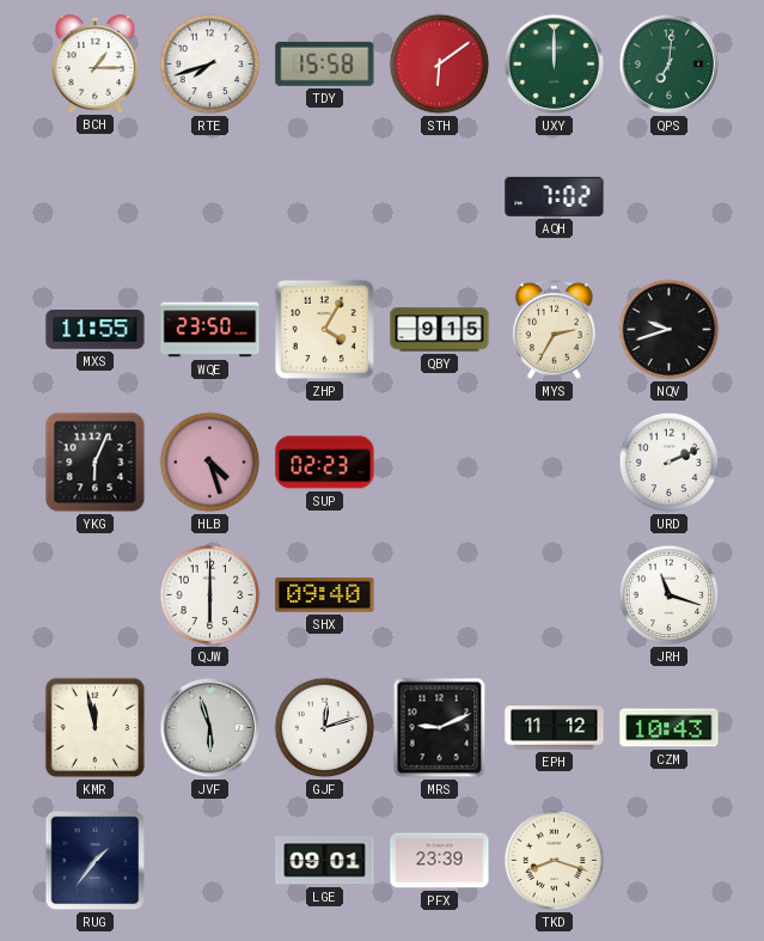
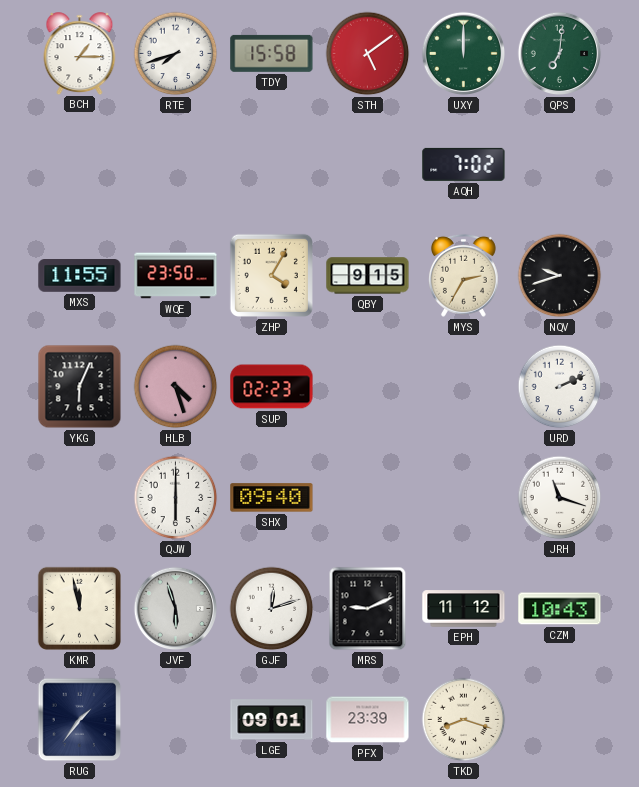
STH: 6:09 -> 5:09
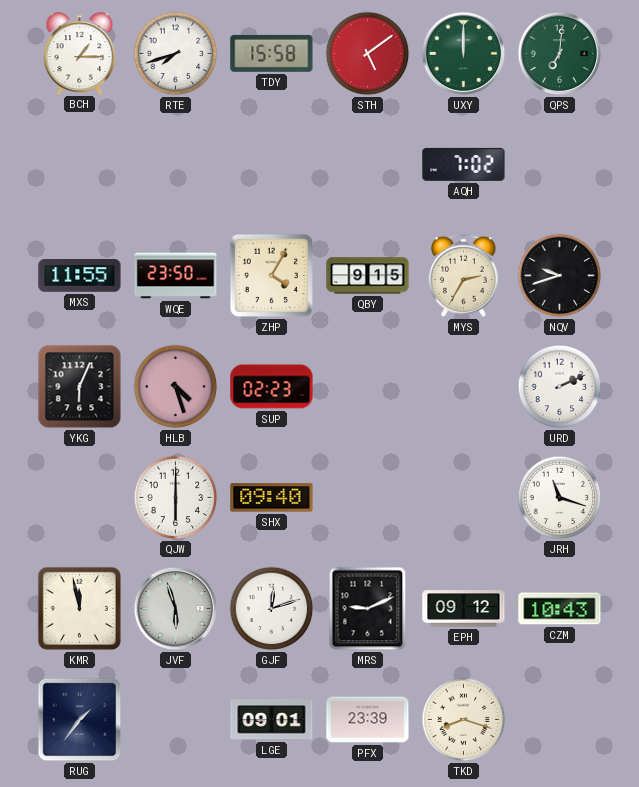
EPH: 11:12 -> 09:12
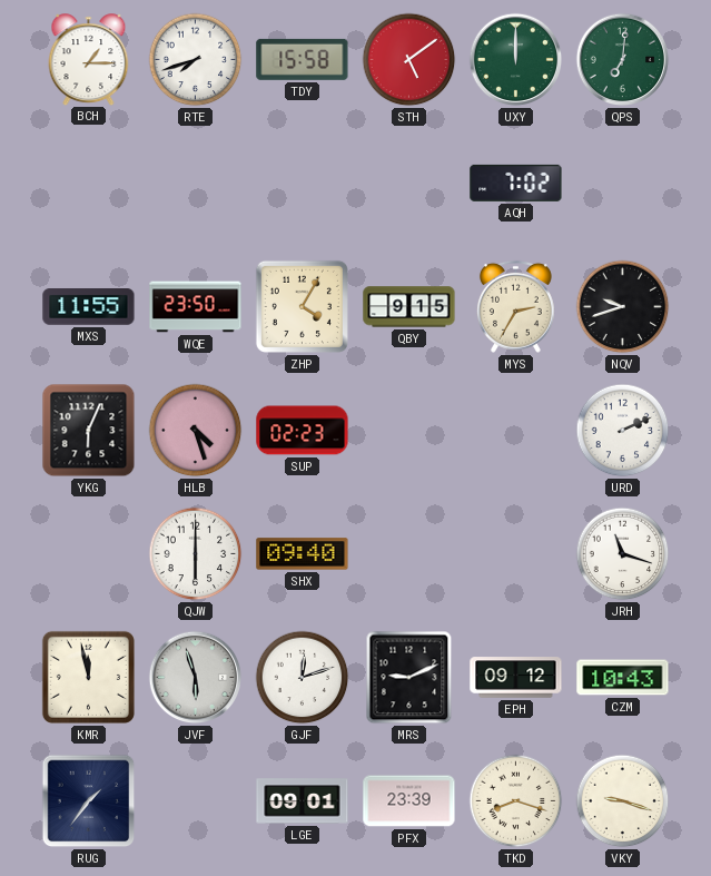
VKY: none -> 9:18
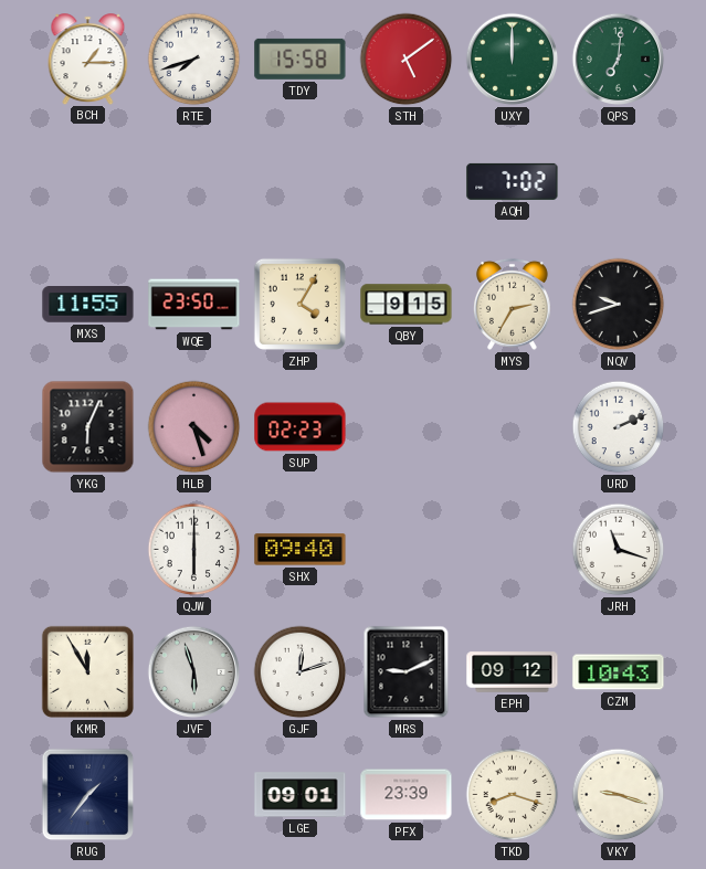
KMR: 11:58 -> 11:55
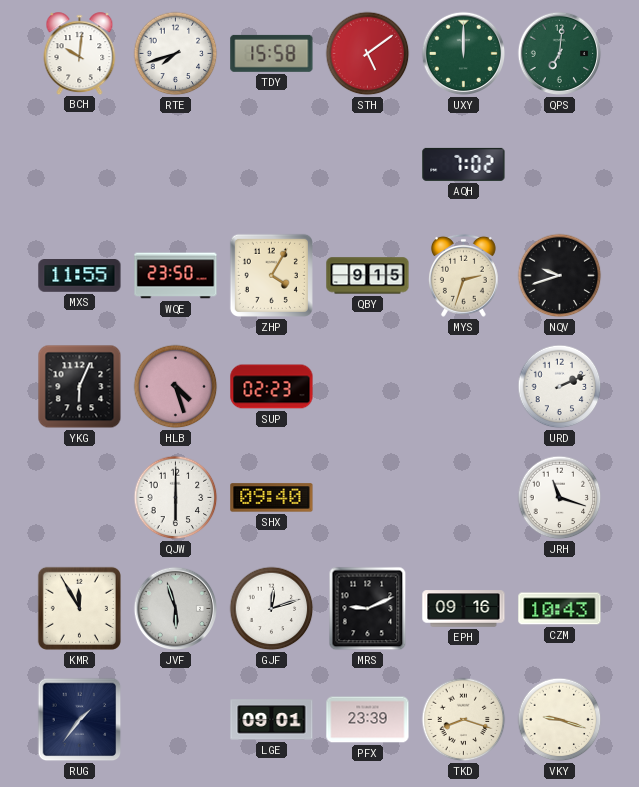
BCH: 1:15 -> 10:01
MYS: 2:35 -> 2:33
EPH: 09:12 -> 09:16
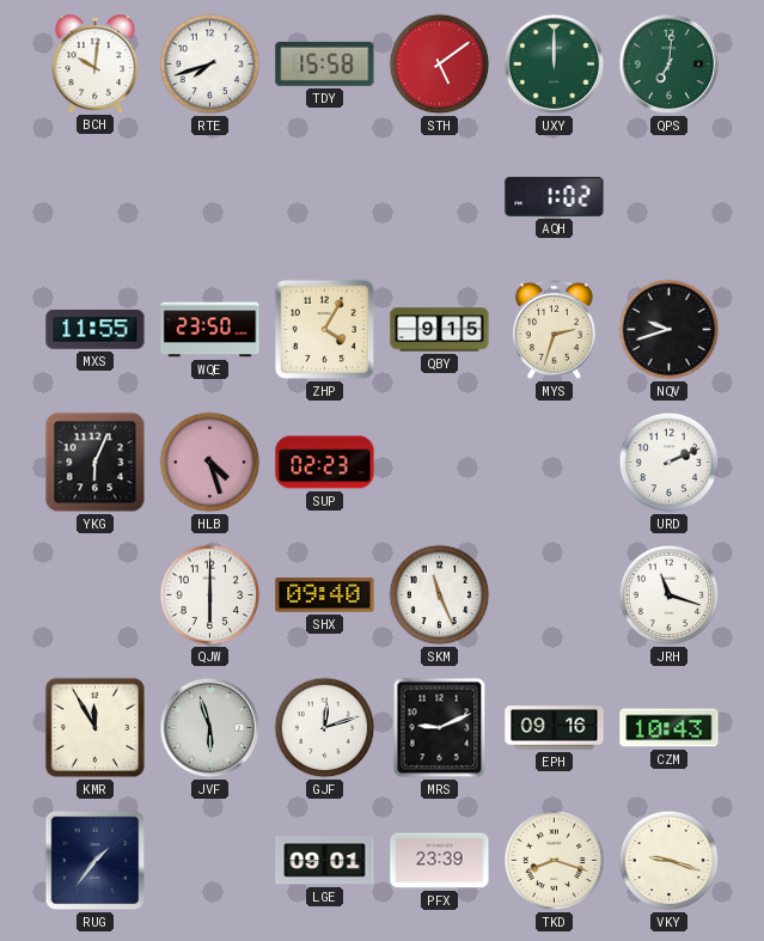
AQH: 7:02 -> 1:02
SKM: none -> 11:26
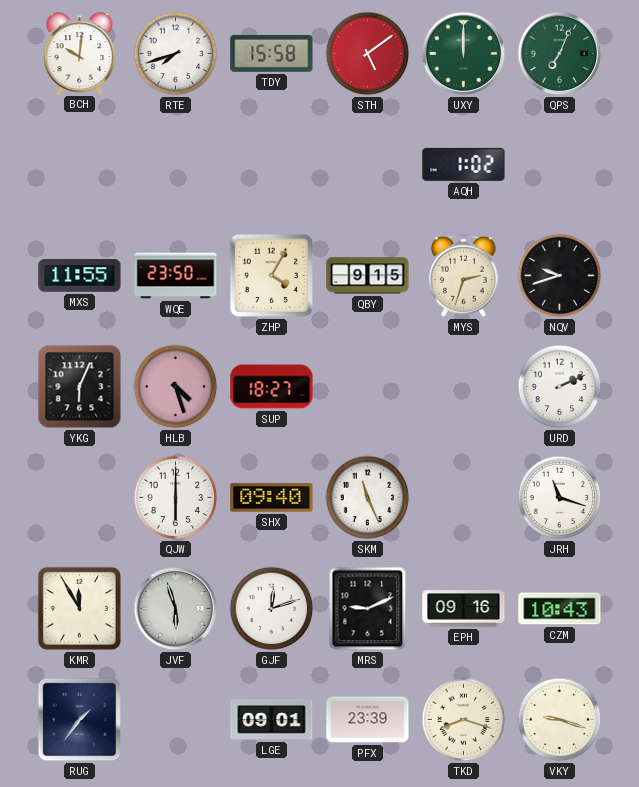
QPS: 7:01 -> 7:04
SUP: 02:23 -> 18:27
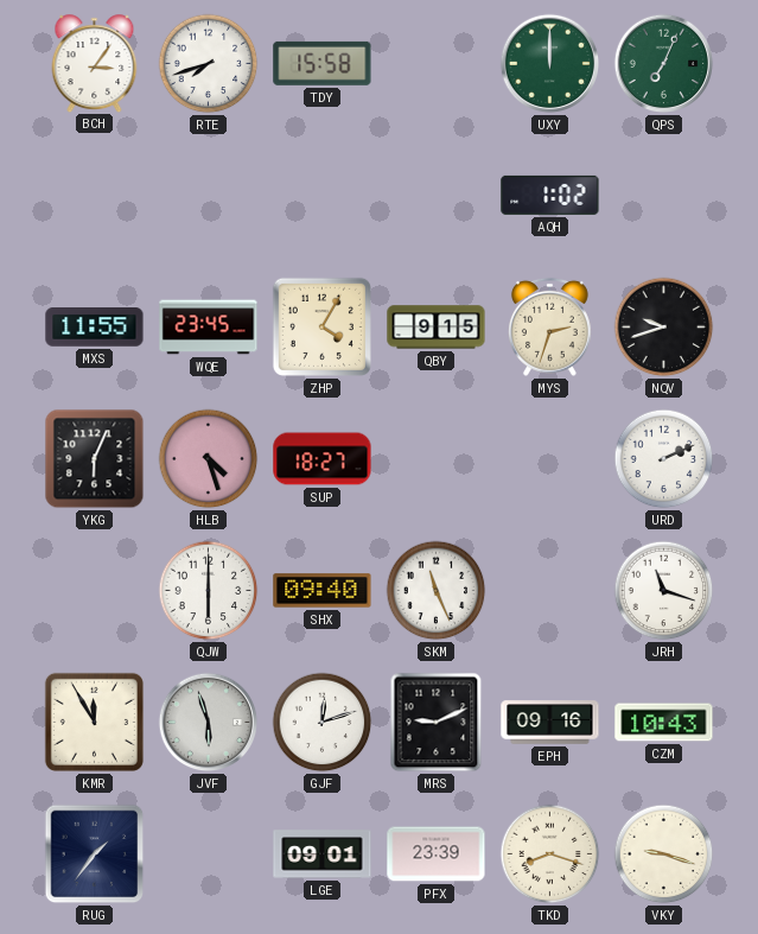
BCH: 10:01 -> 3:06
STH: 5:09 -> none
WQE: 23:50 -> 23:45
